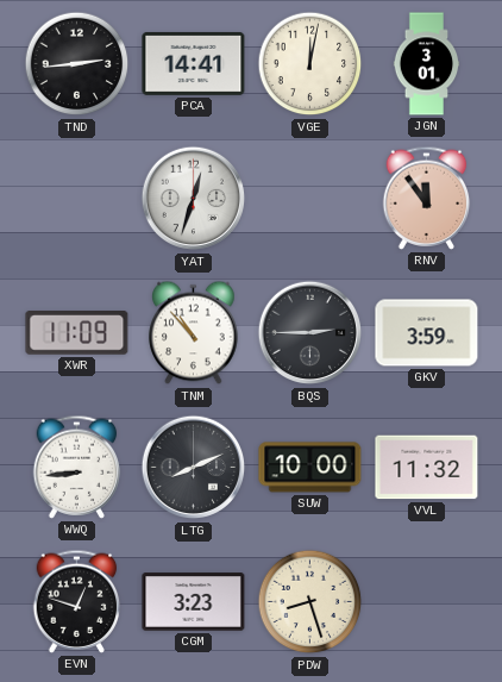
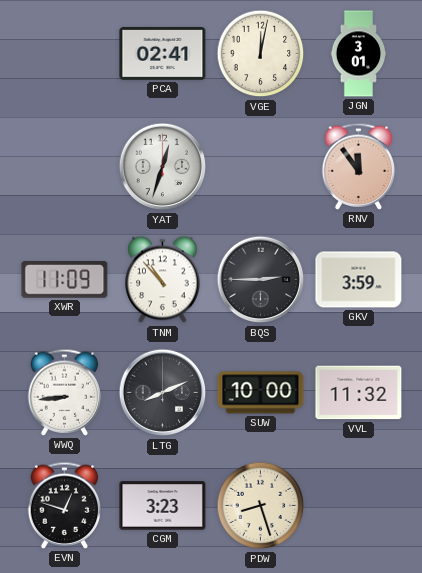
TND: 2:44 -> none
PCA: 14:41 -> 02:41
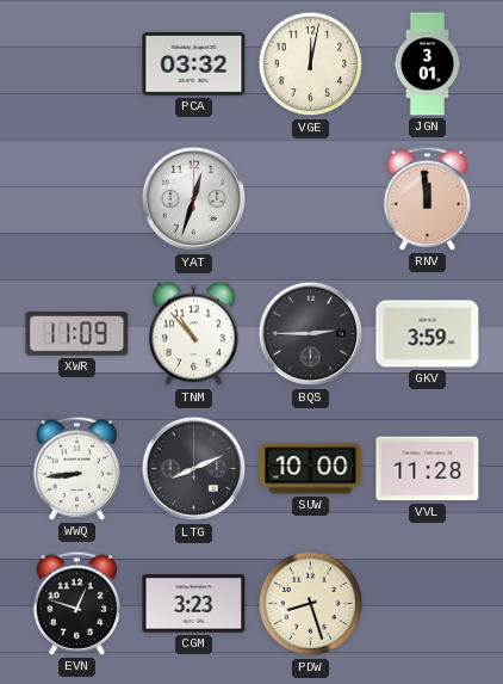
PCA: 02:41 -> 03:32
RNV: 11:54 -> 11:59
VVL: 11:32 -> 11:28
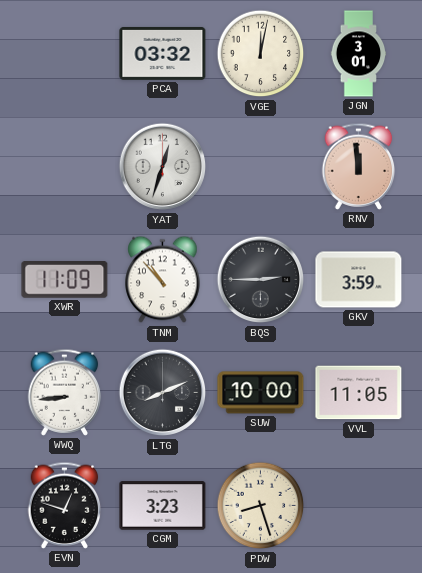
VVL: 11:28 -> 11:05
